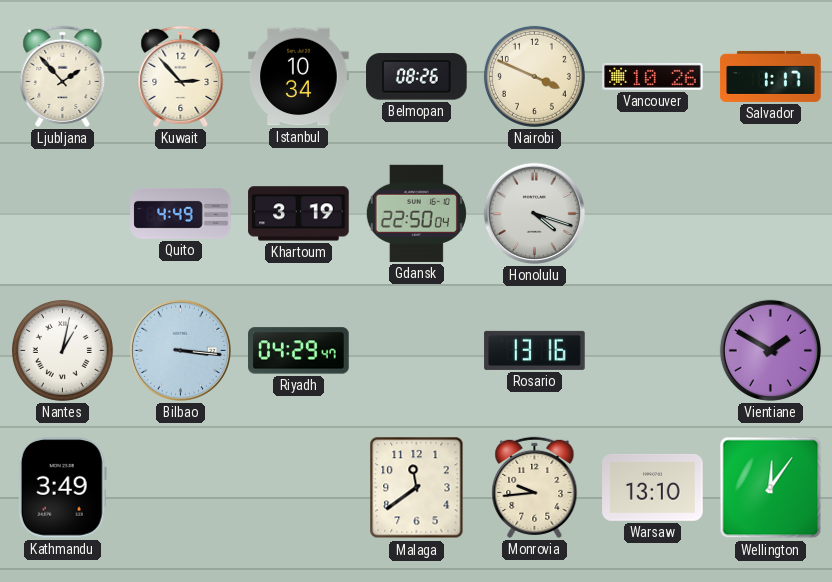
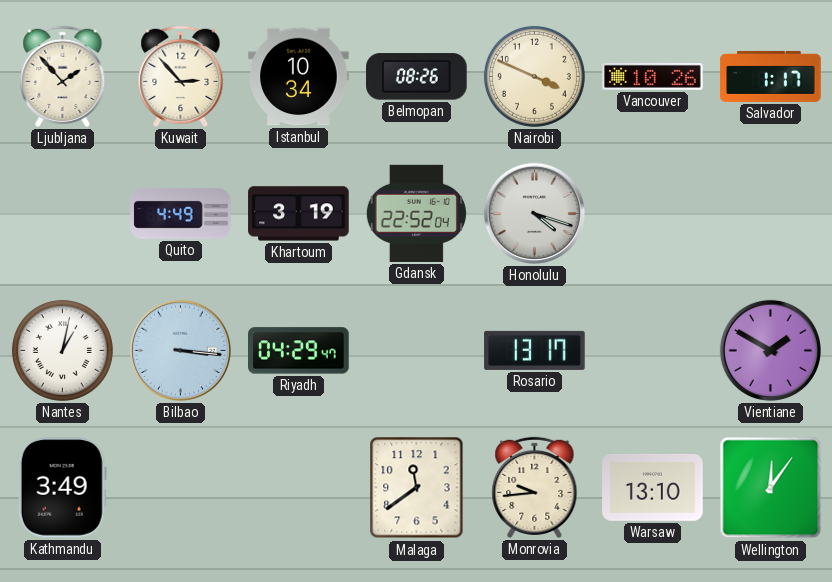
Gdansk: 22:50 -> 22:52
Rosario: 13:16 -> 13:17
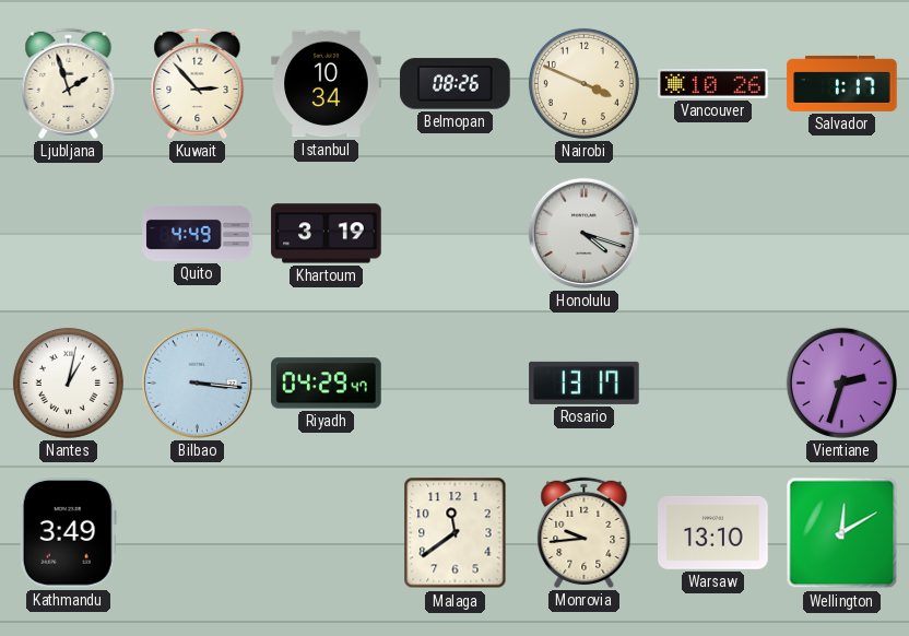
Ljubljana: 1:53 -> 1:57
Gdansk: 22:52 -> none
Vientiane: 1:50 -> 2:33
Wellington: 12:06 -> 12:10
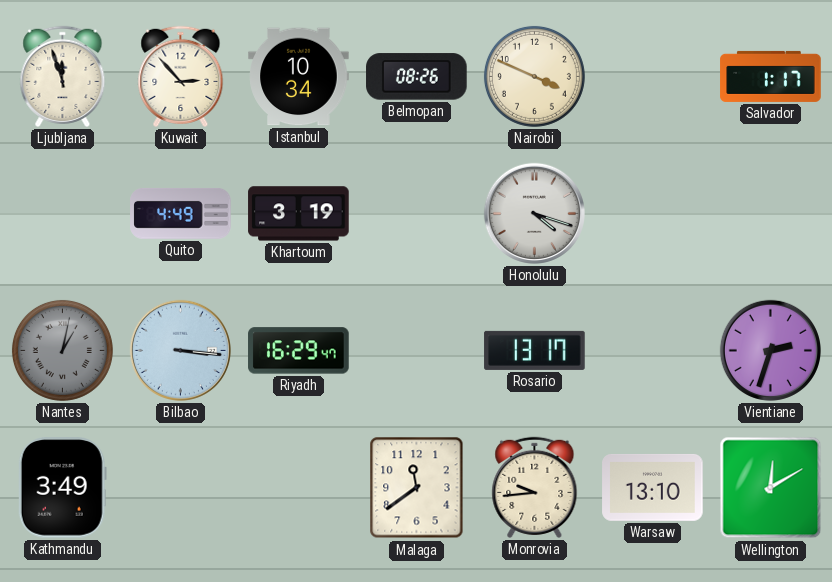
Ljubljana: 1:57 -> 11:57
Vancouver: 10:26 -> none
Nantes dial: white -> grey
Riyadh: 04:29 -> 16:29
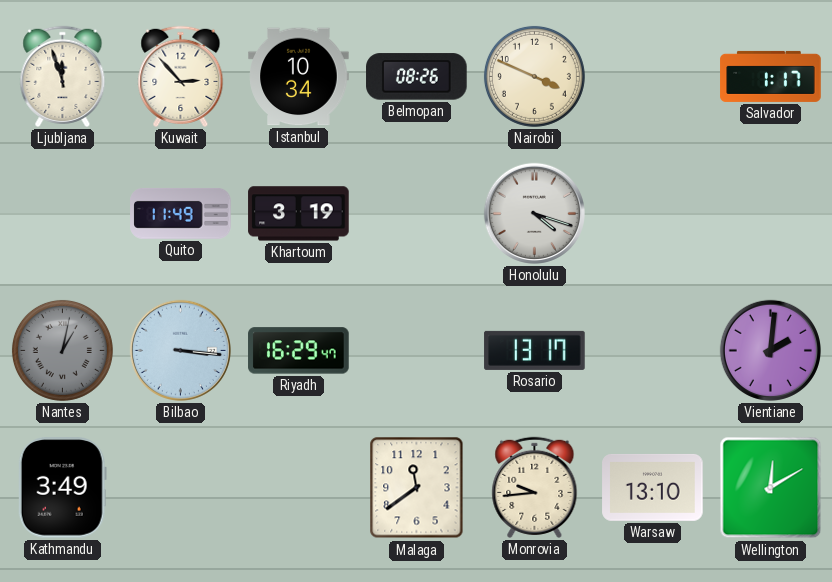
Quito: 4:49 -> 11:49
Vientiane: 2:33 -> 2:01
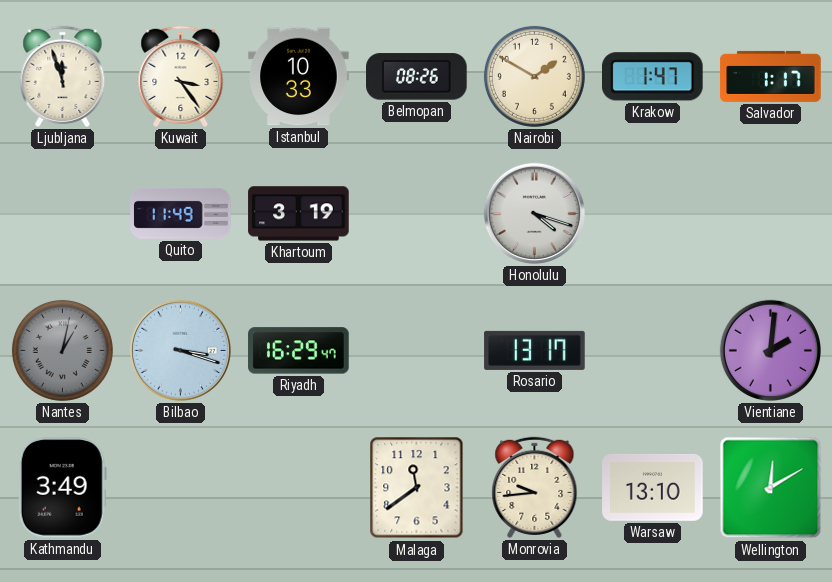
Kuwait: 2:53 -> 3:24
Istanbul: 10:34 -> 10:33
Nairobi: 3:49 -> 1:50
Krakow: none -> 1:47
Bilbao: 3:16 -> 3:18
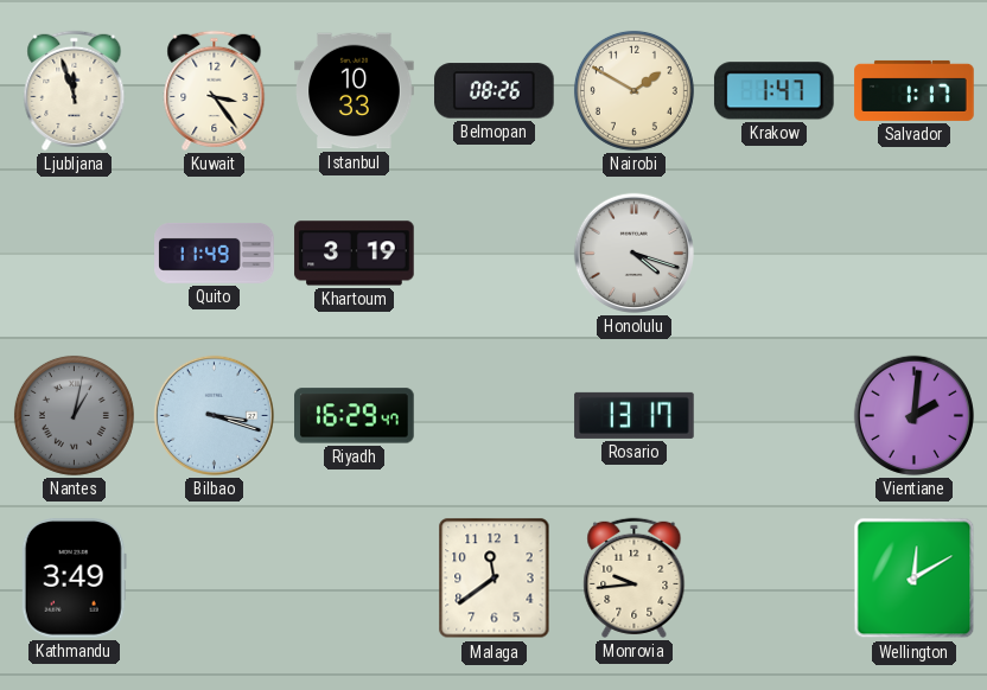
Warsaw: 13:10 -> none
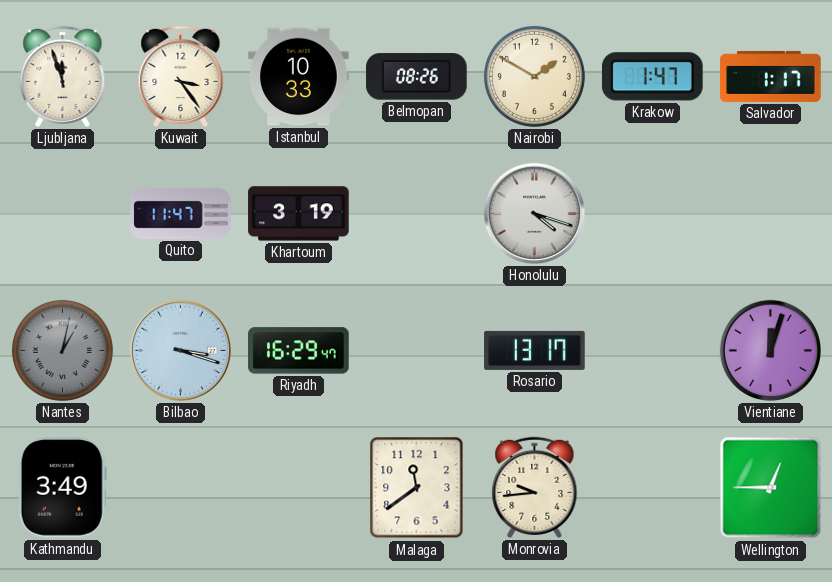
Quito: 11:49 -> 11:47
Vientiane: 2:01 -> 12:03
Wellington: 12:10 -> 12:45
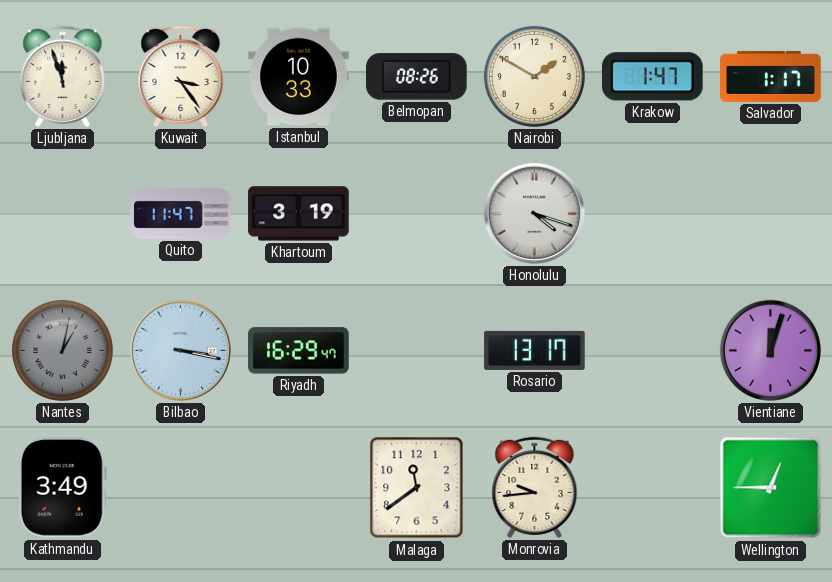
Bilbao: 3:18 -> 3:17
